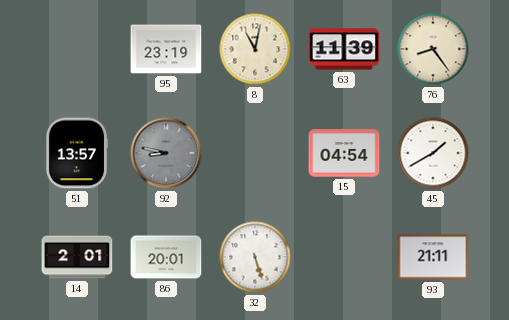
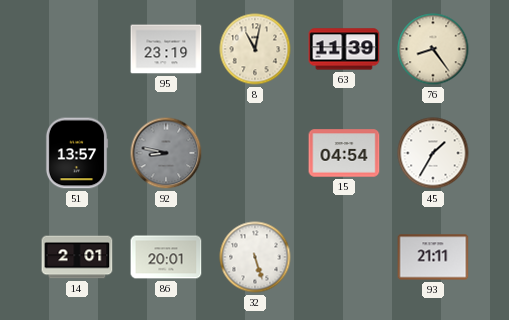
45: 1:40 -> 1:35
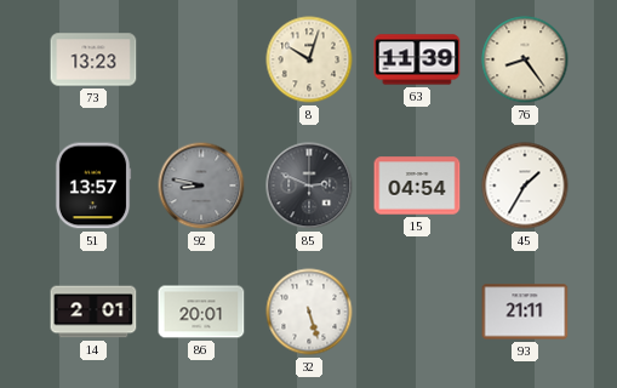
73: none -> 13:23
95: 23:19 -> none
8: 11:02 -> 10:03
85: none -> 2:49
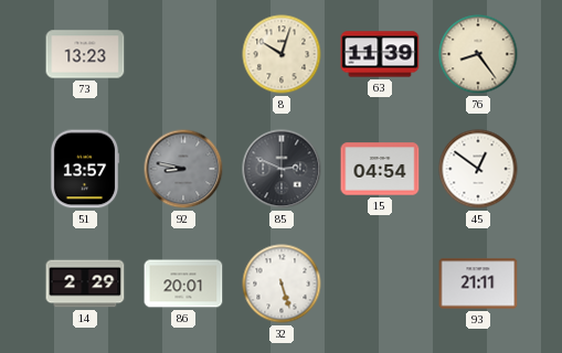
45: 1:35 -> 12:51
14: 2:01 -> 2:29
